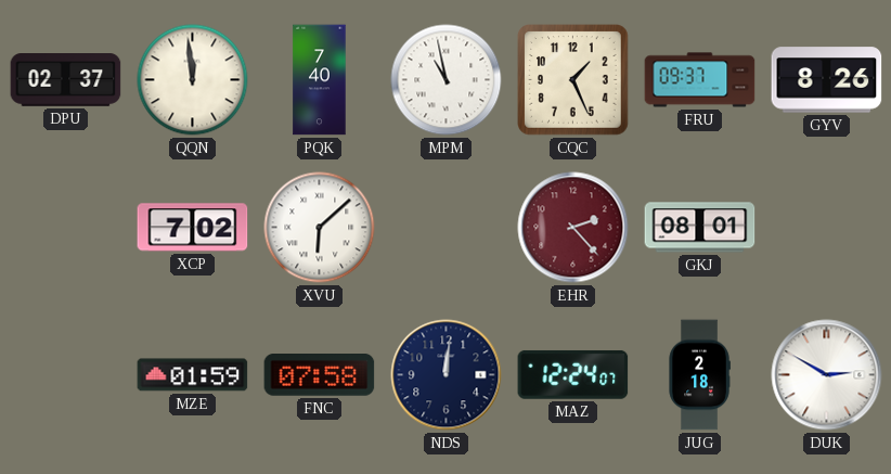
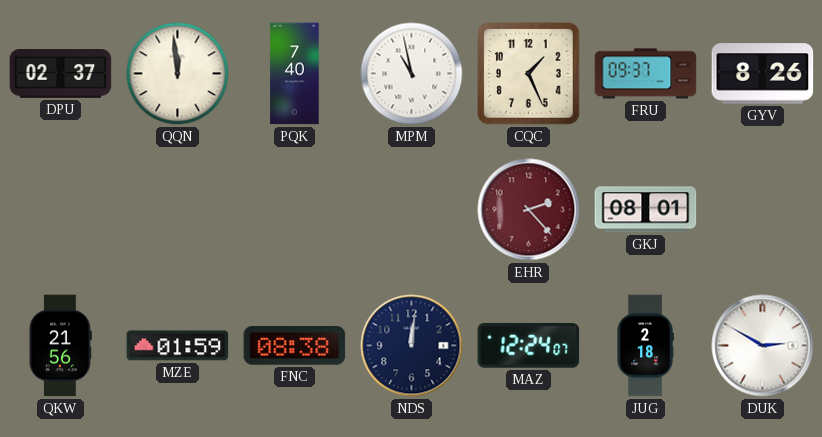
XCP: 7:02 -> none
XVU: 6:08 -> none
QKW: none -> 21:56
FNC: 07:58 -> 08:38
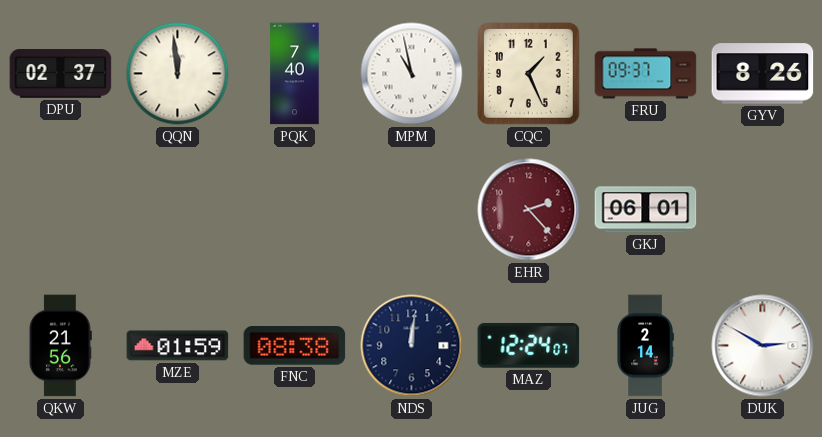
GKJ: 08:01 -> 06:01
JUG: 2:18 -> 2:14
